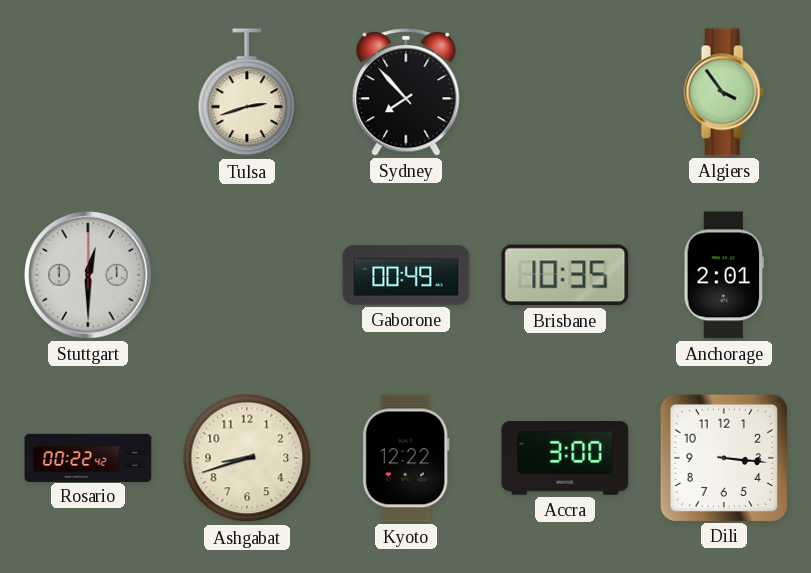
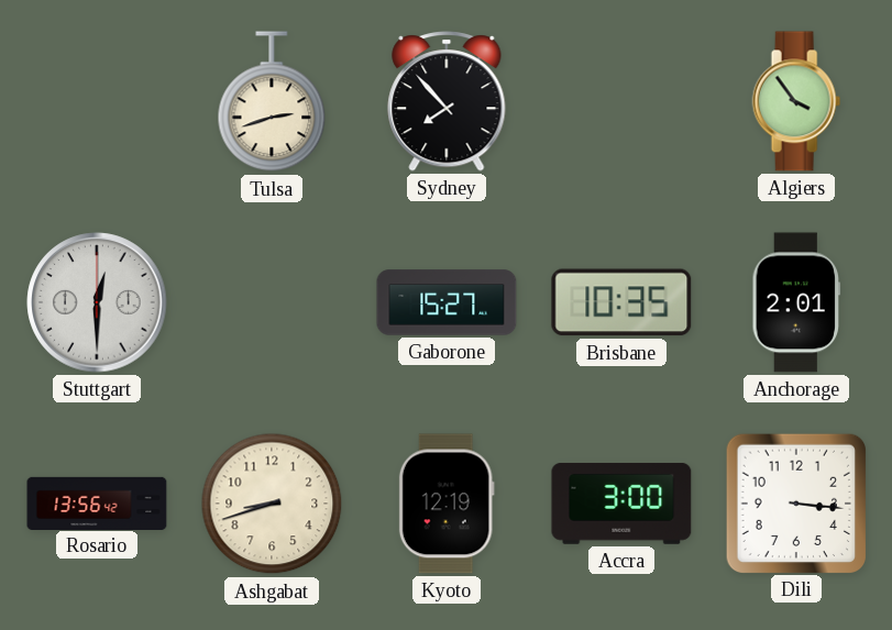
Gaborone: 00:49 -> 15:27
Rosario: 00:22 -> 13:56
Kyoto: 12:22 -> 12:19
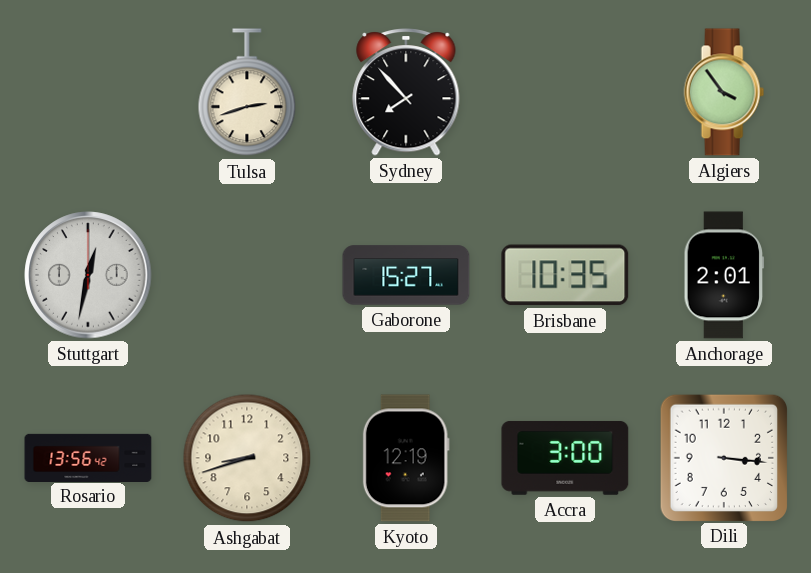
Stuttgart: 12:30 -> 12:32
